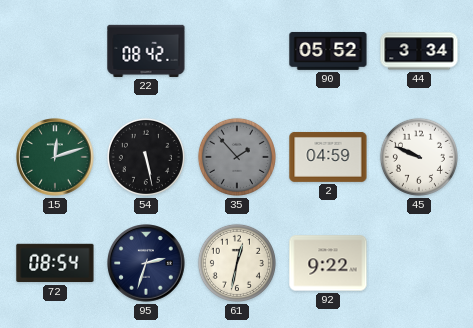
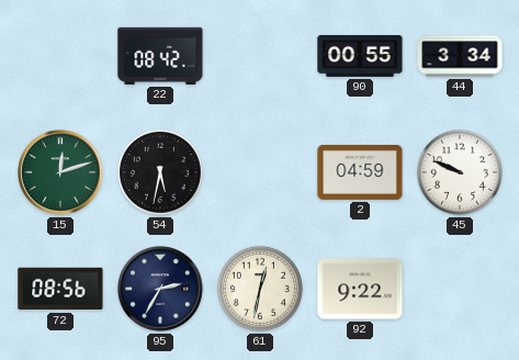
90: 05:52 -> 00:55
54: 5:28 -> 5:32
35: 1:53 -> none
72: 08:54 -> 08:56
95: 2:33 -> 2:35
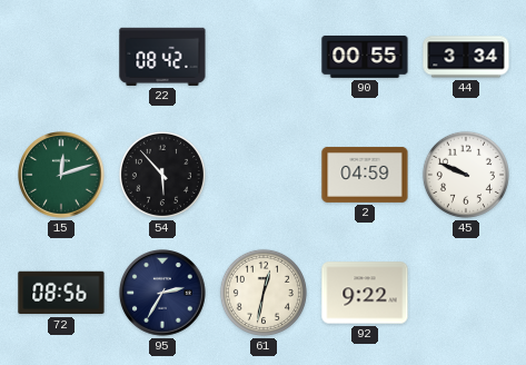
54: 5:32 -> 5:53
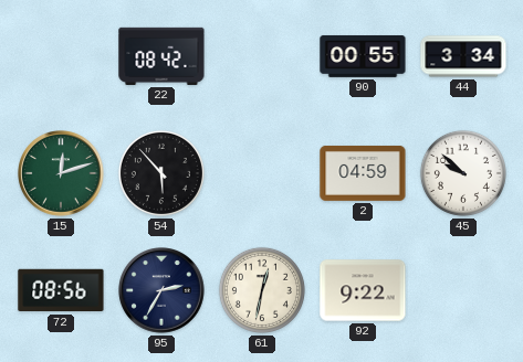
45: 9:49 -> 9:52
